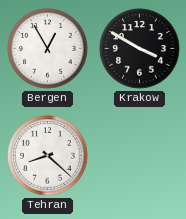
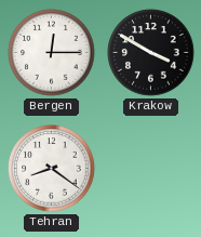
Bergen: 12:55 -> 12:15
Tehran: 8:22 -> 8:21
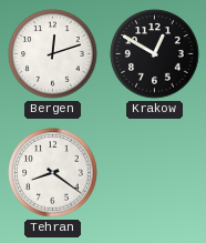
Bergen: 12:15 -> 12:12
Krakow: 3:50 -> 12:50
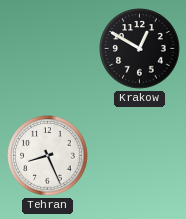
Bergen: 12:12 -> none
Tehran: 8:21 -> 8:26
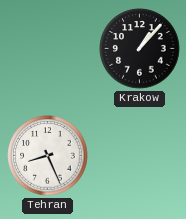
Krakow: 12:50 -> 1:07
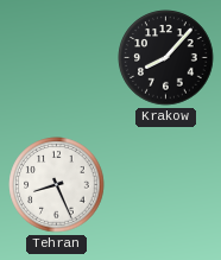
Krakow: 1:07 -> 8:07
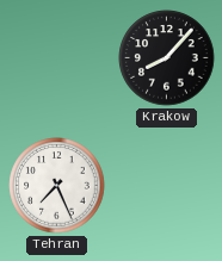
Tehran: 8:26 -> 7:26
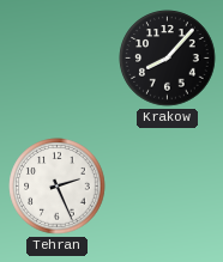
Tehran: 7:26 -> 2:26
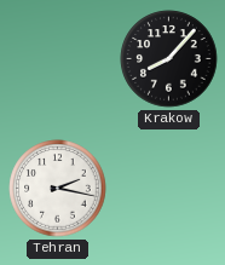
Tehran: 2:26 -> 2:17
